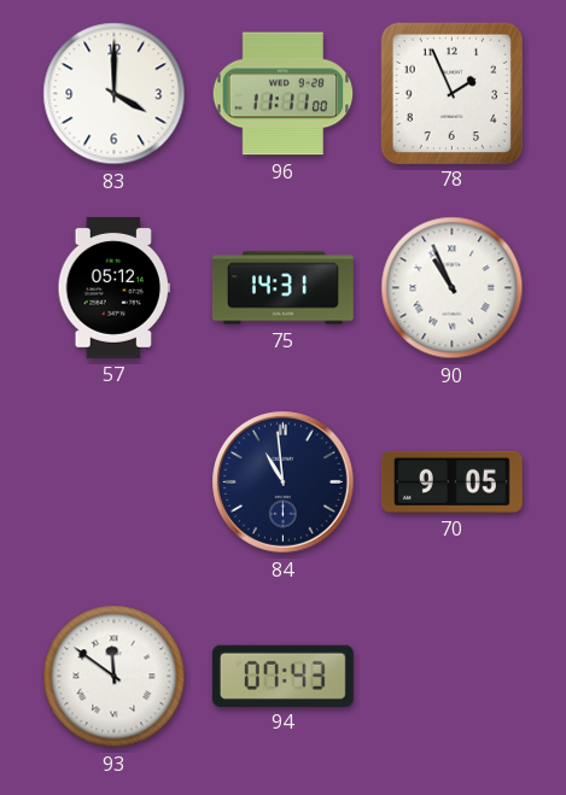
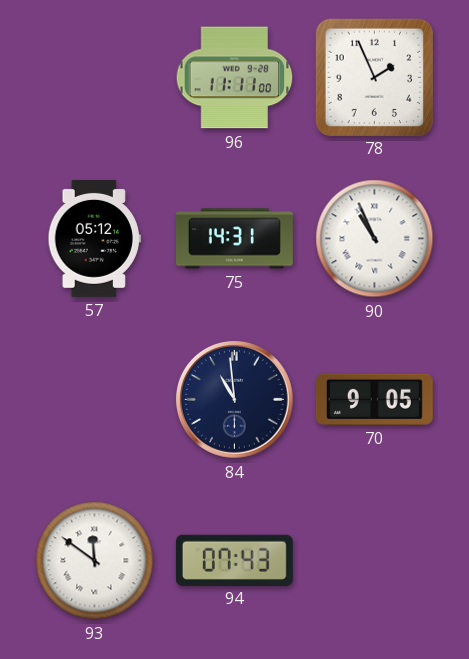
83: 4:00 -> none
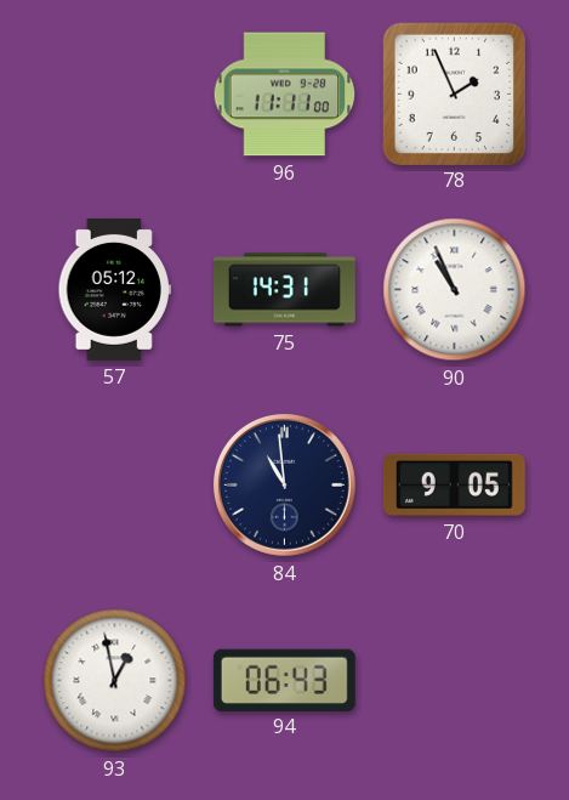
93: 11:51 -> 12:58
94: 07:43 -> 06:43
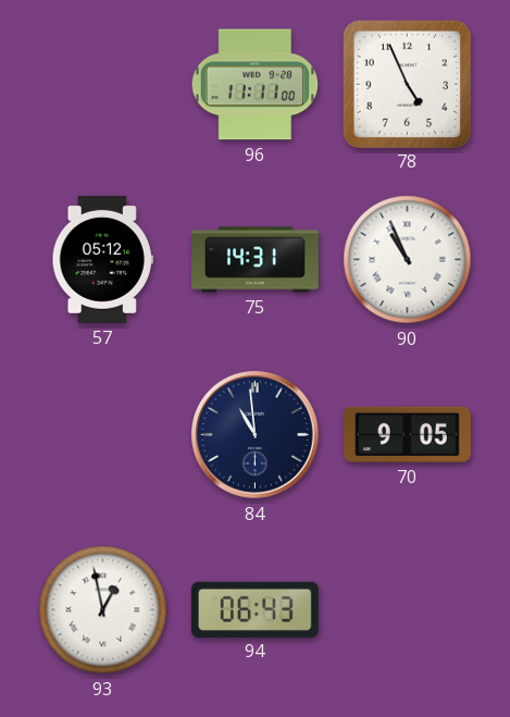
78: 1:56 -> 4:56
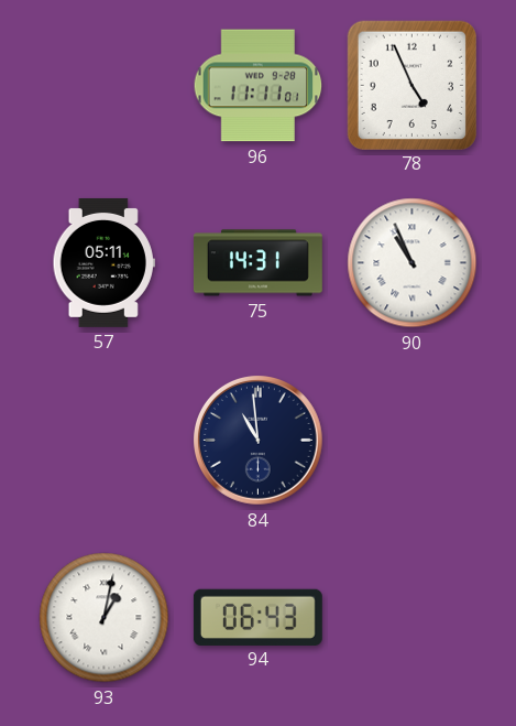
96: 11:11:00 -> 11:11:01
57: 05:12 -> 05:11
70: 9:05 -> none
93: 12:58 -> 1:02
